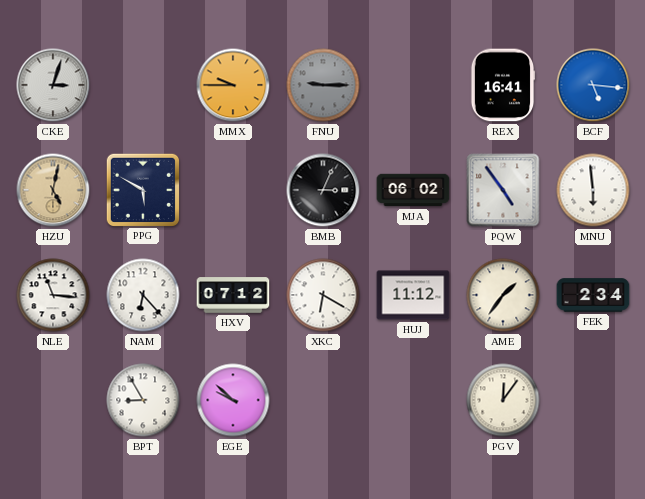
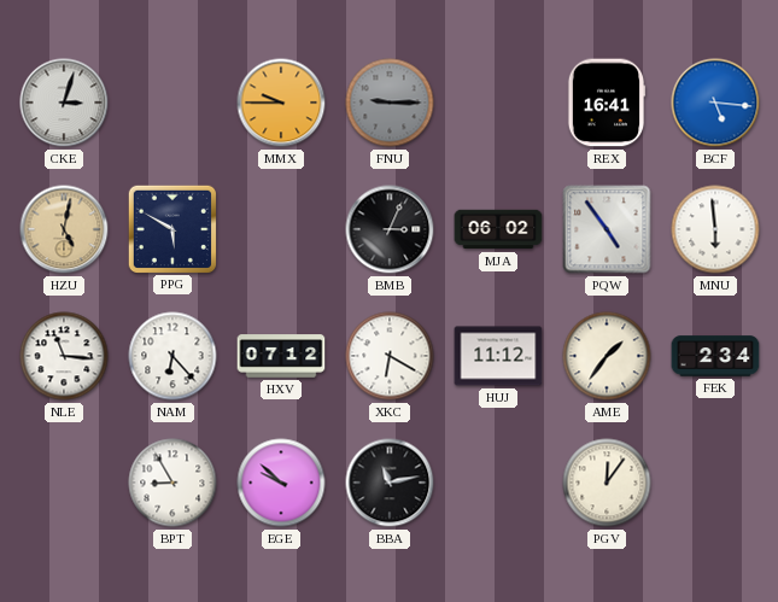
BBA: none -> 11:13
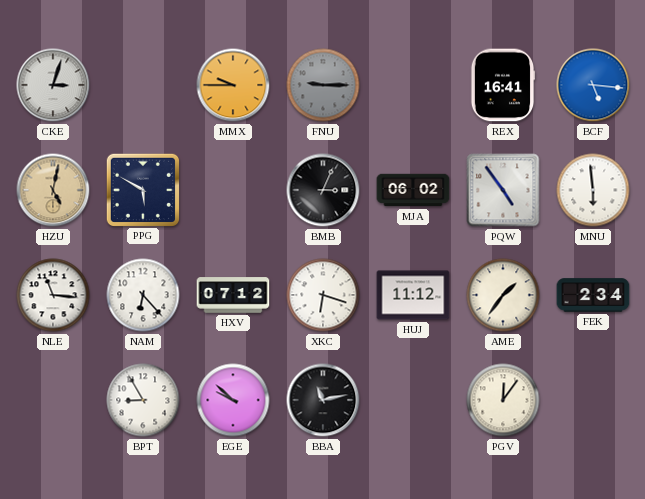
XKC: 6:20 -> 6:18
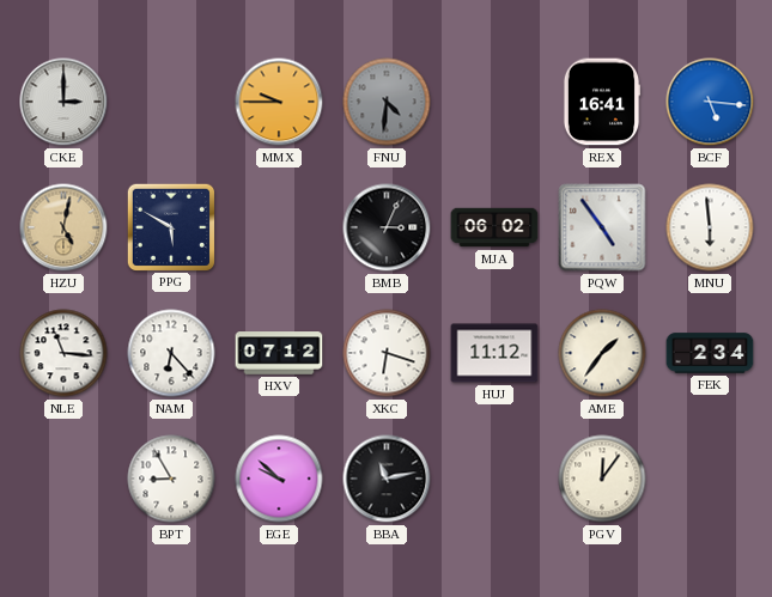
CKE: 3:03 -> 3:00
FNU: 9:15 -> 4:31
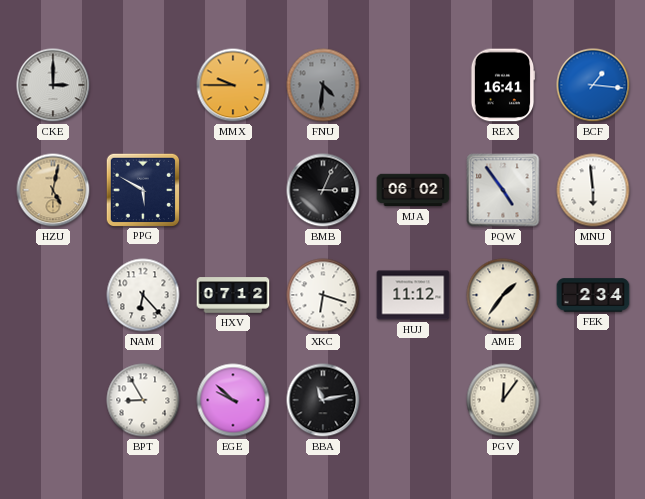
BCF: 5:16 -> 1:16
NLE: 11:16 -> none
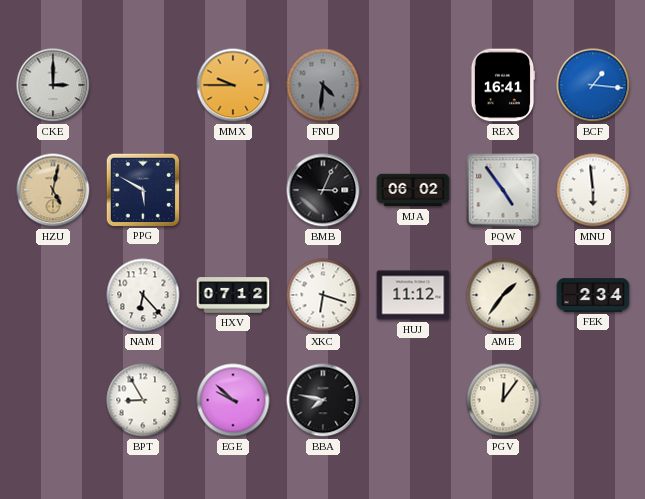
BBA: 11:13 -> 7:47
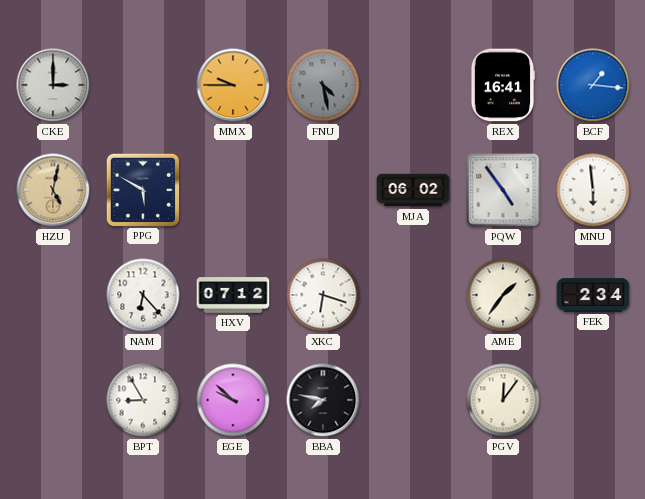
FNU: 4:31 -> 4:28
BMB: 3:04 -> none
HUJ: 11:12 -> none
